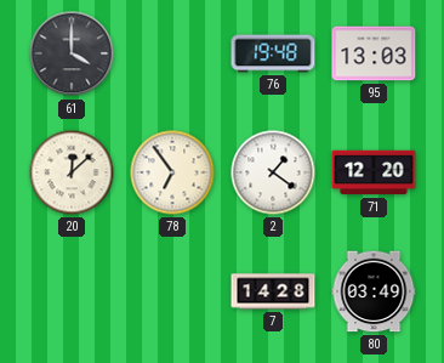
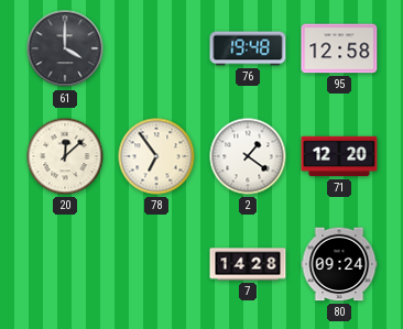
95: 13:03 -> 12:58
80: 03:49 -> 09:24
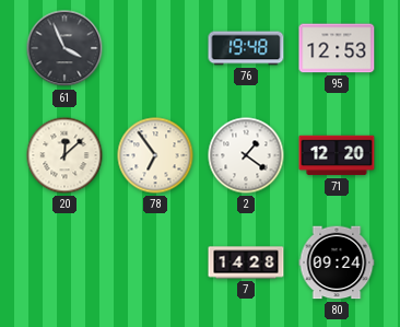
61: 4:00 -> 3:56
95: 12:58 -> 12:53
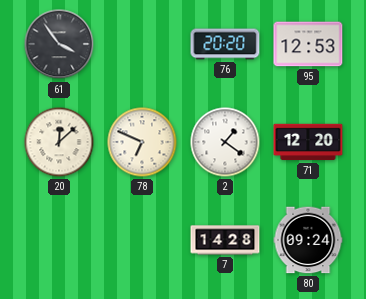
61: 3:56 -> 3:54
76: 19:48 -> 20:20
78: 6:54 -> 6:49
